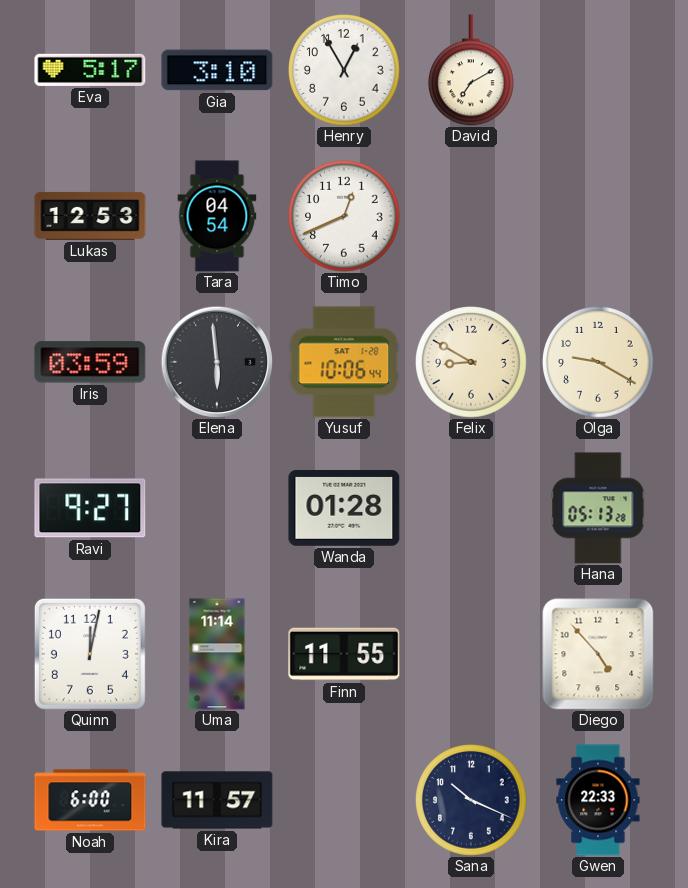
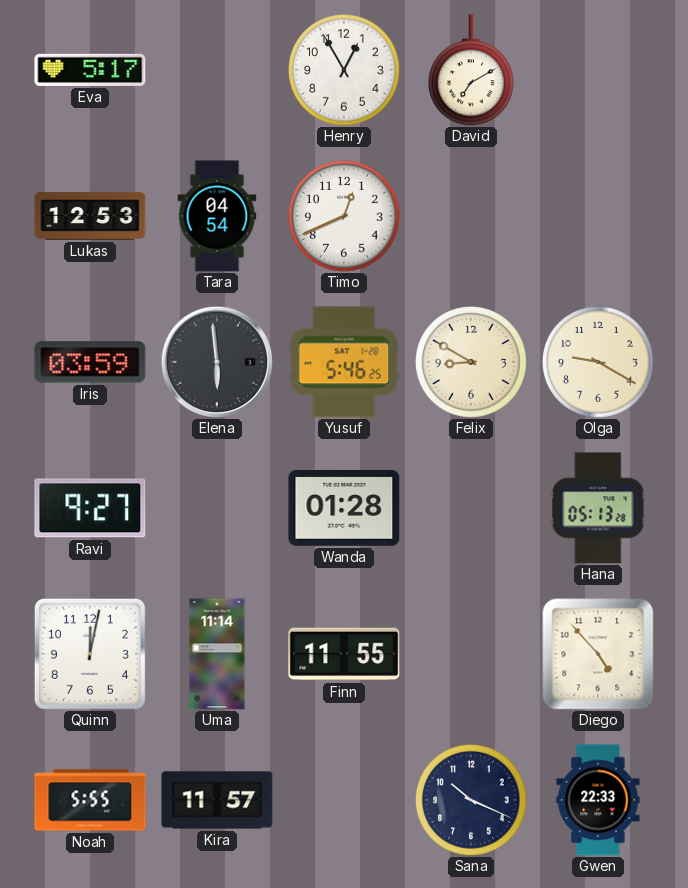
Gia: 3:10 -> none
Yusuf: 10:06 -> 5:46
Noah: 6:00 -> 5:55
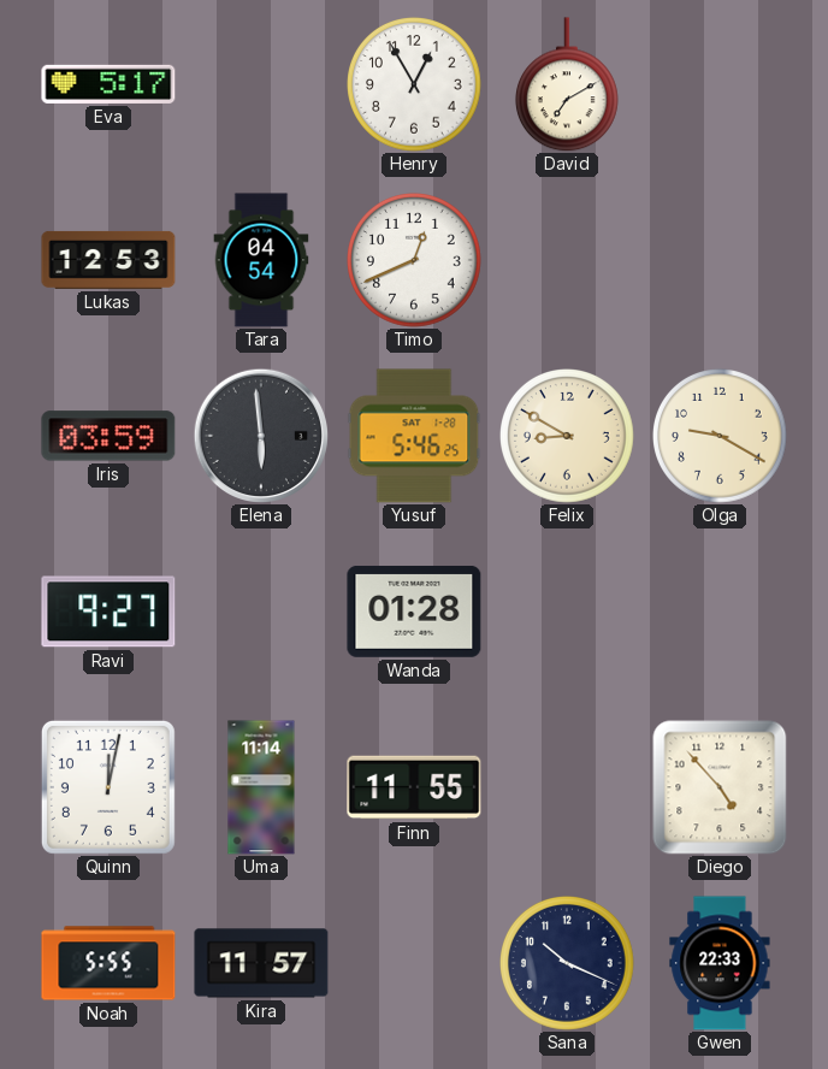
Hana: 05:13 -> none
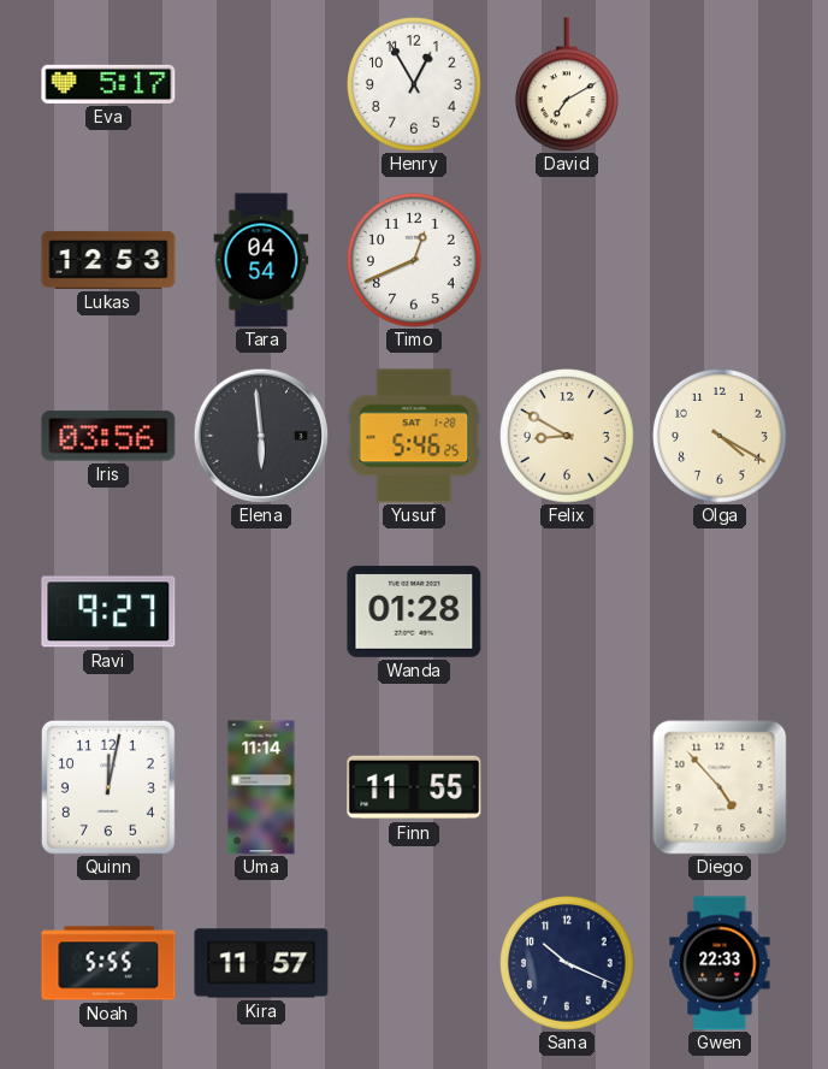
Iris: 03:59 -> 03:56
Olga: 9:20 -> 4:20
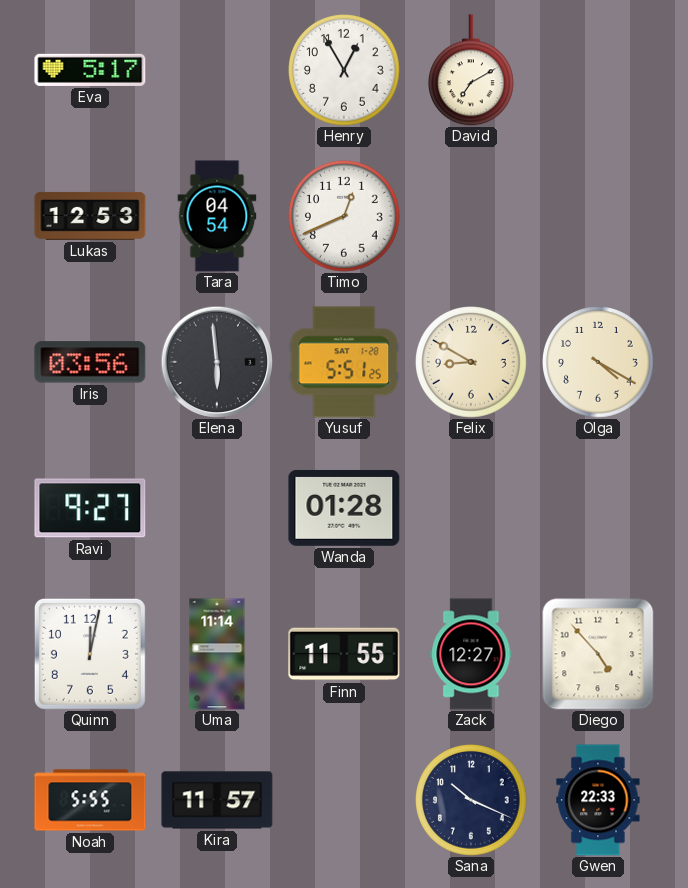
Yusuf: 5:46 -> 5:51
Zack: none -> 12:27
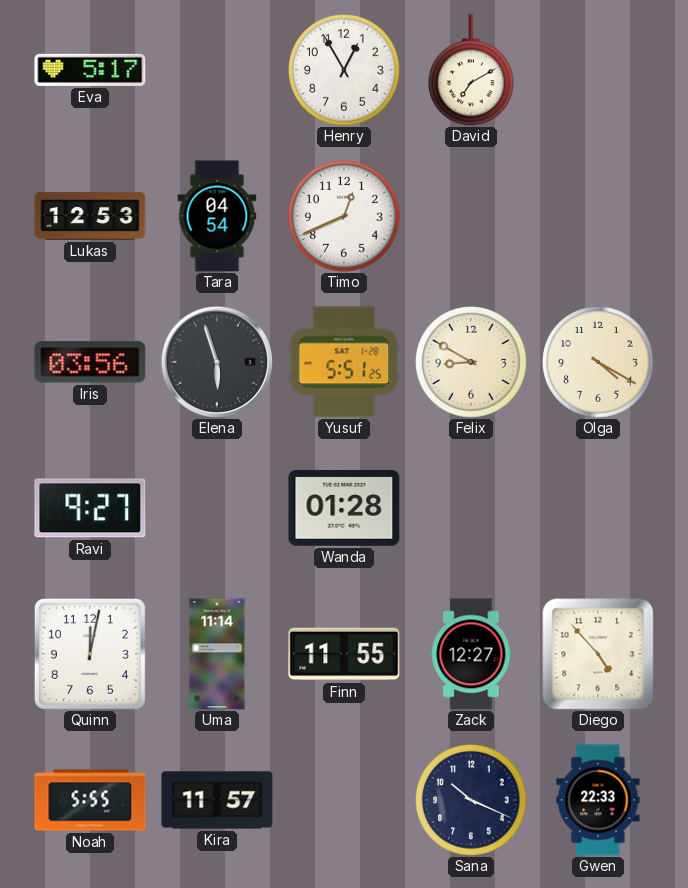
Elena: 5:59 -> 5:57
